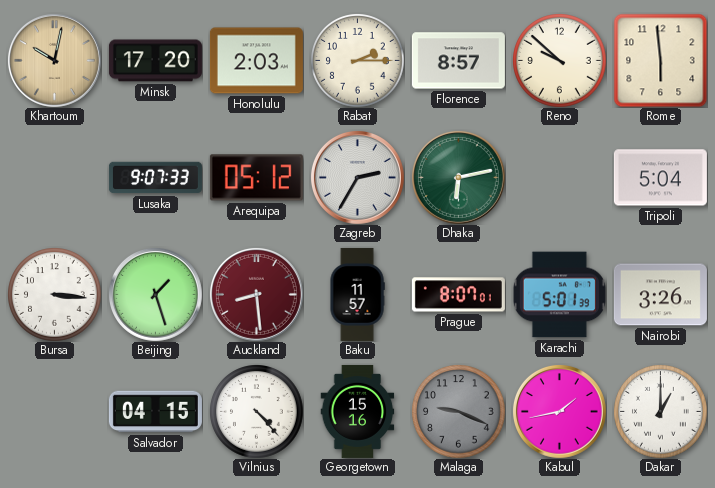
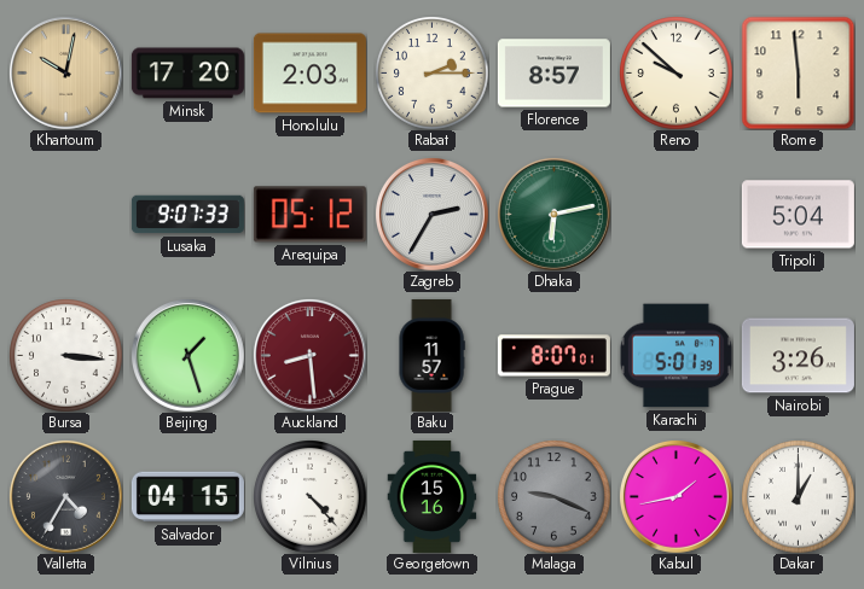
Valletta: none -> 4:35
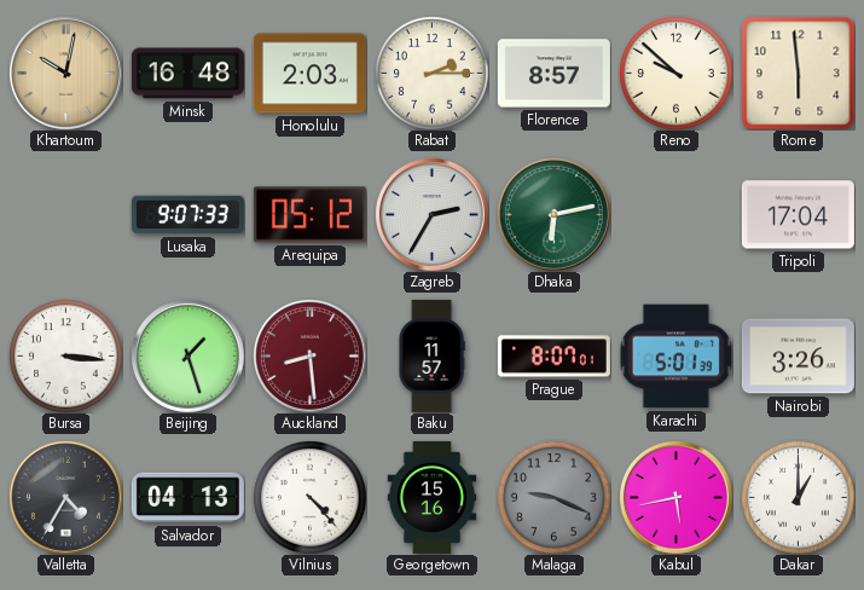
Minsk: 17:20 -> 16:48
Tripoli: 5:04 -> 17:04
Salvador: 04:15 -> 04:13
Kabul: 1:43 -> 5:43
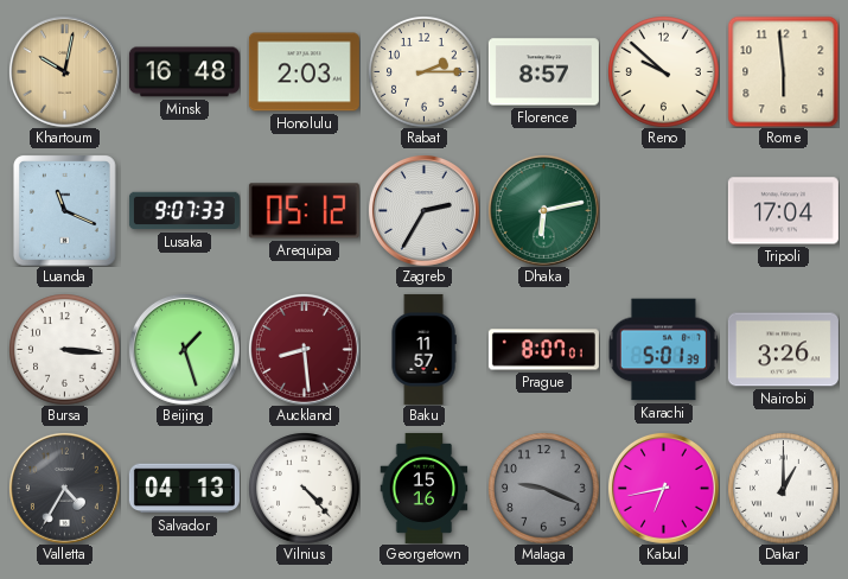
Luanda: none -> 11:19
Kabul: 5:43 -> 6:43
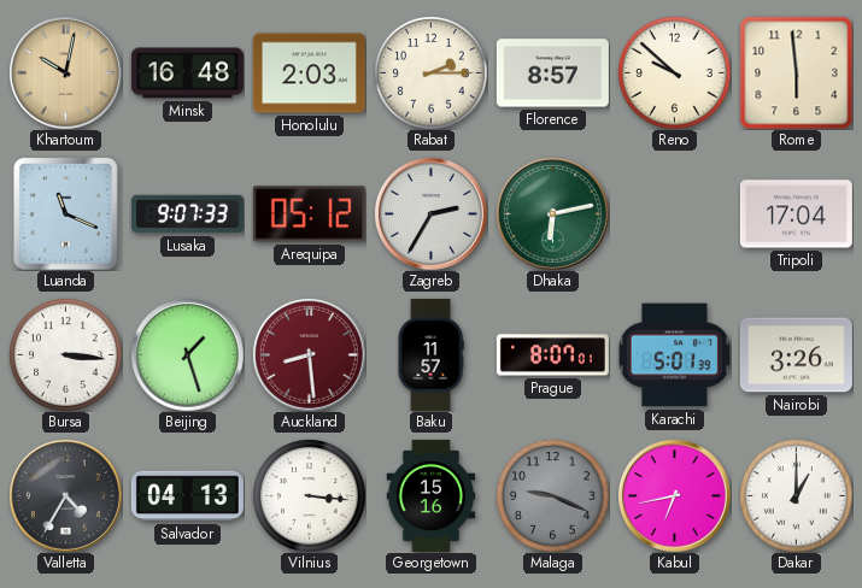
Vilnius: 4:23 -> 3:16
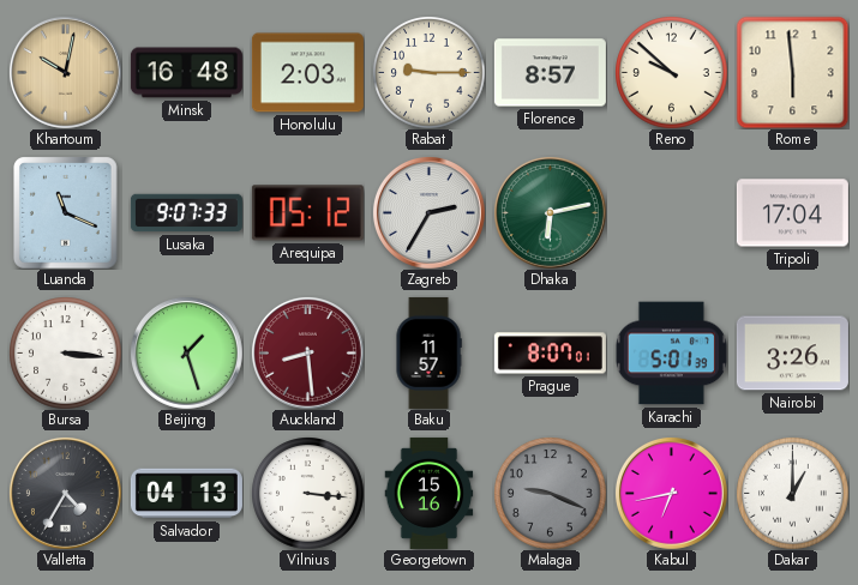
Rabat: 2:15 -> 9:15
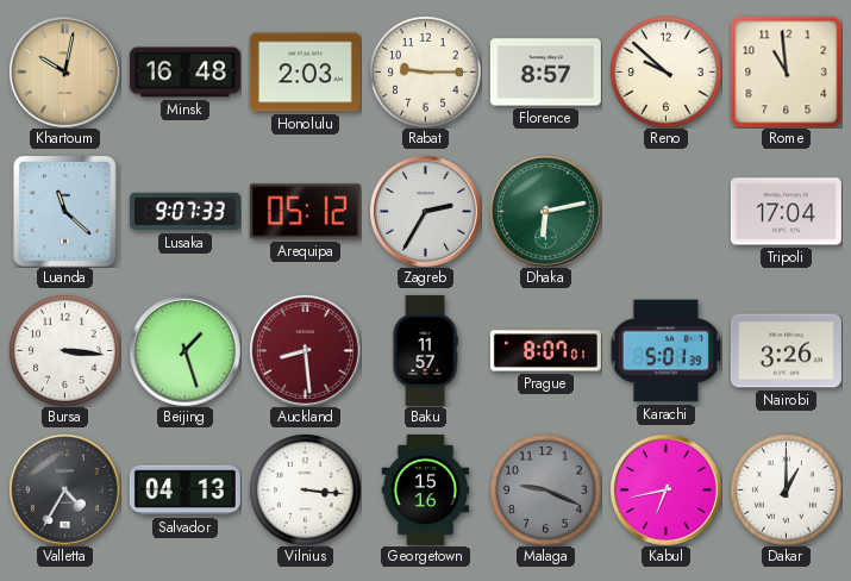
Rome: 5:59 -> 10:59
Luanda: 11:19 -> 11:22
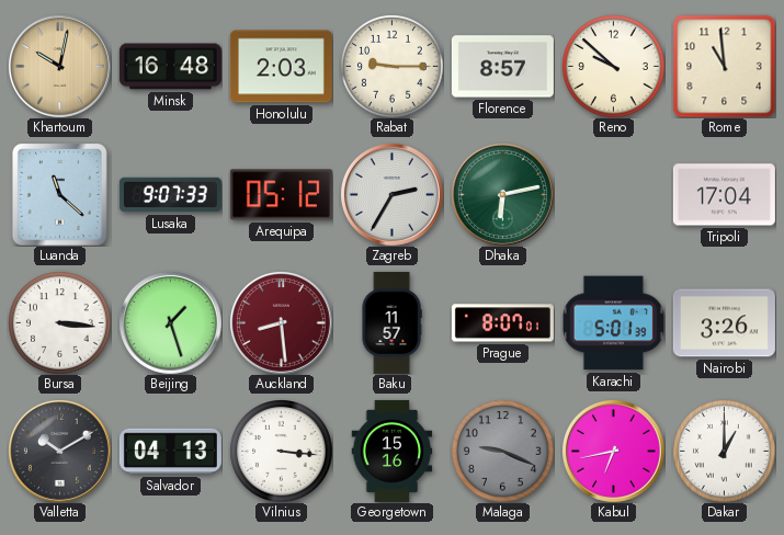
Valletta: 4:35 -> 10:10
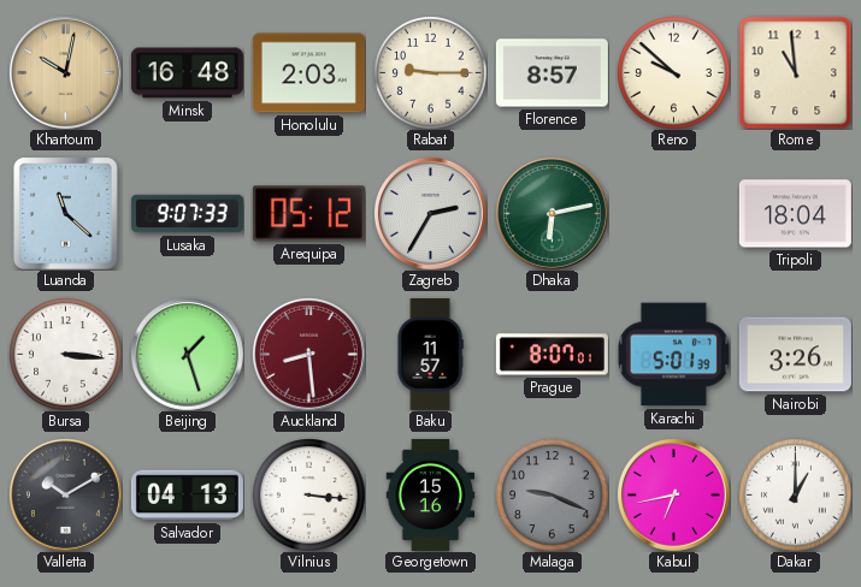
Tripoli: 17:04 -> 18:04
